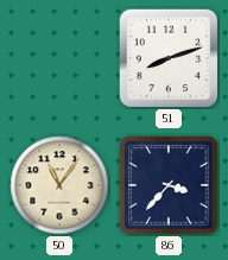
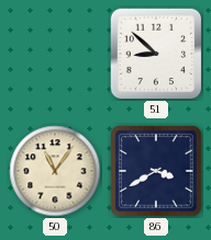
51: 8:12 -> 8:52
86: 3:37 -> 3:40
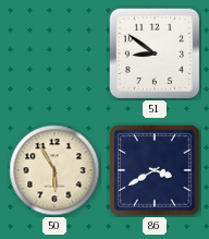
51: 8:52 -> 8:51
50: 11:06 -> 5:55
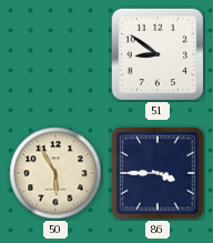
86: 3:40 -> 3:45
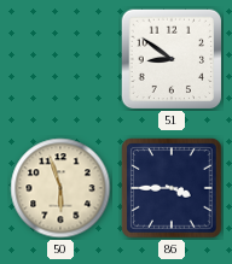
50: 5:55 -> 5:57
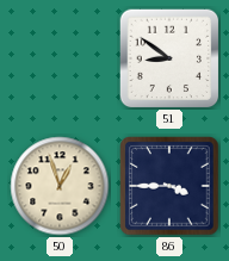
50: 5:57 -> 12:57
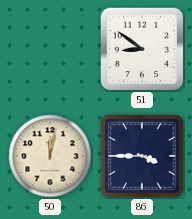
50: 12:57 -> 12:02
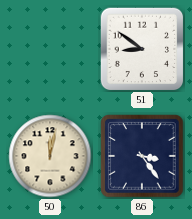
86: 3:45 -> 3:24
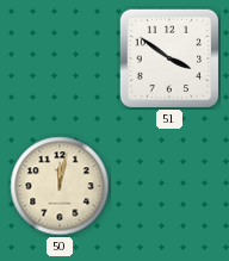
51: 8:51 -> 3:51
86: 3:24 -> none
